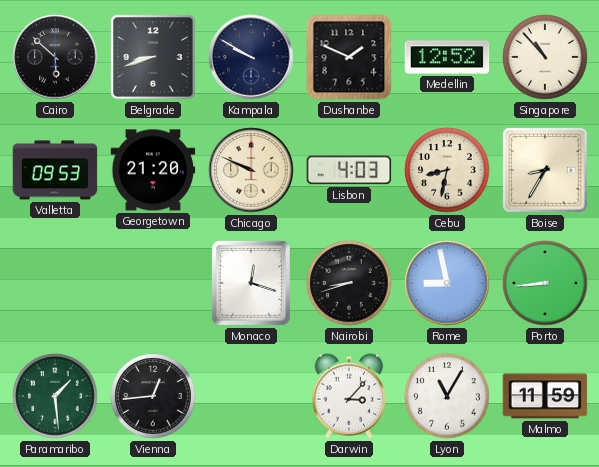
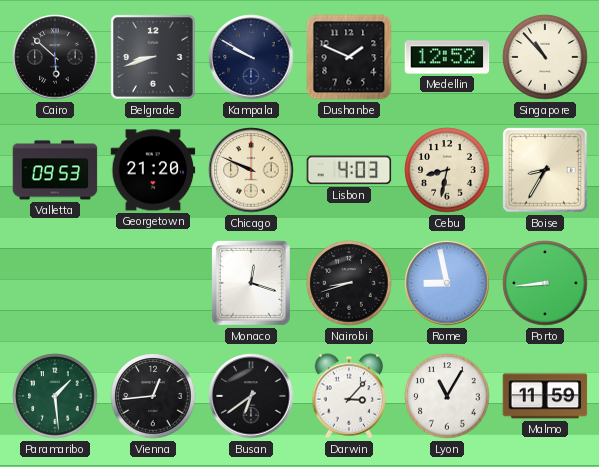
Busan: none -> 6:39
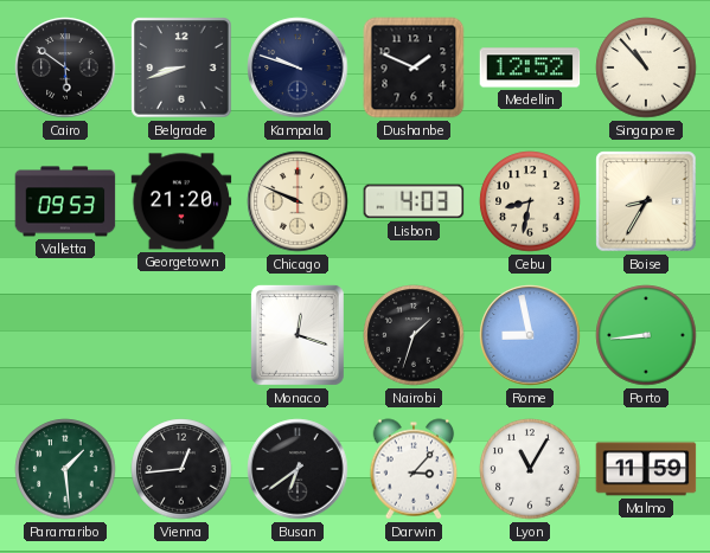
Cairo: 5:52 -> 5:51
Kampala: 9:50 -> 9:48
Nairobi: 8:42 -> 1:33
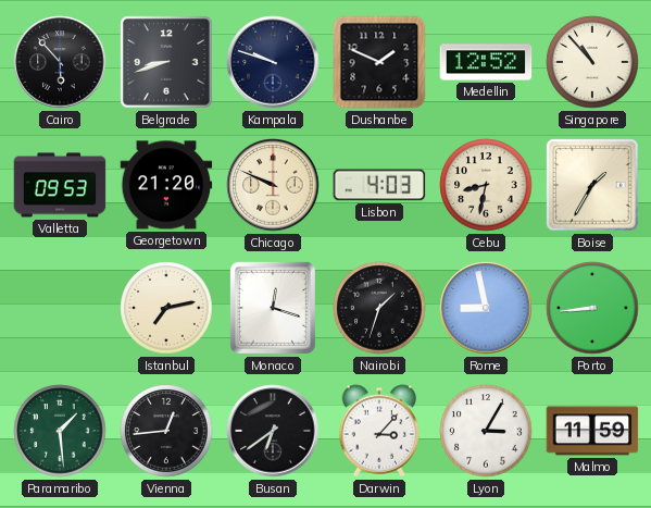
Cairo: 5:51 -> 5:53
Boise: 8:35 -> 1:35
Istanbul: none -> 7:13
Lyon: 11:05 -> 3:05
